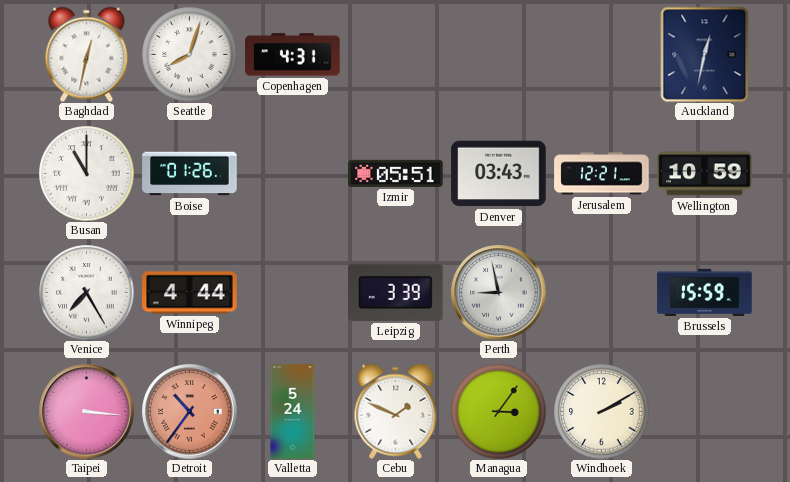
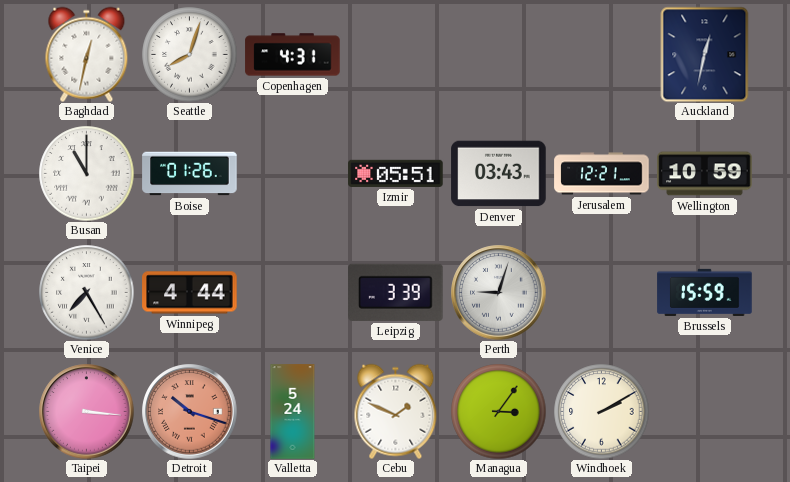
Perth: 8:58 -> 9:03
Detroit: 10:36 -> 10:18
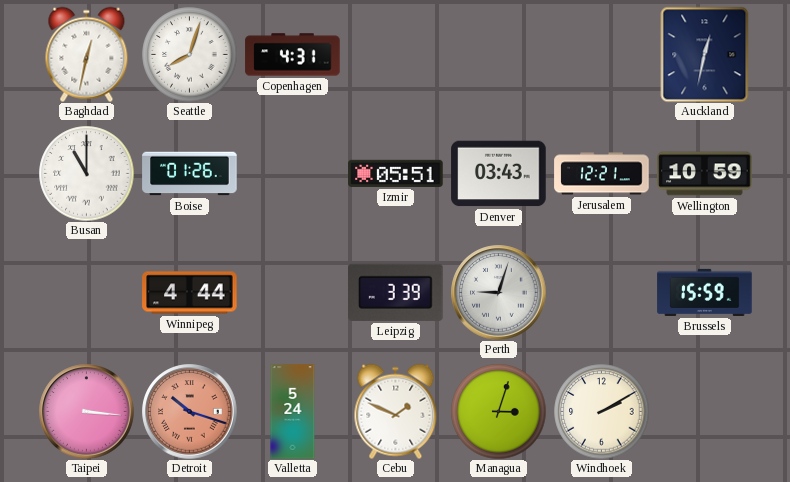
Venice: 7:25 -> none
Managua: 3:06 -> 3:03
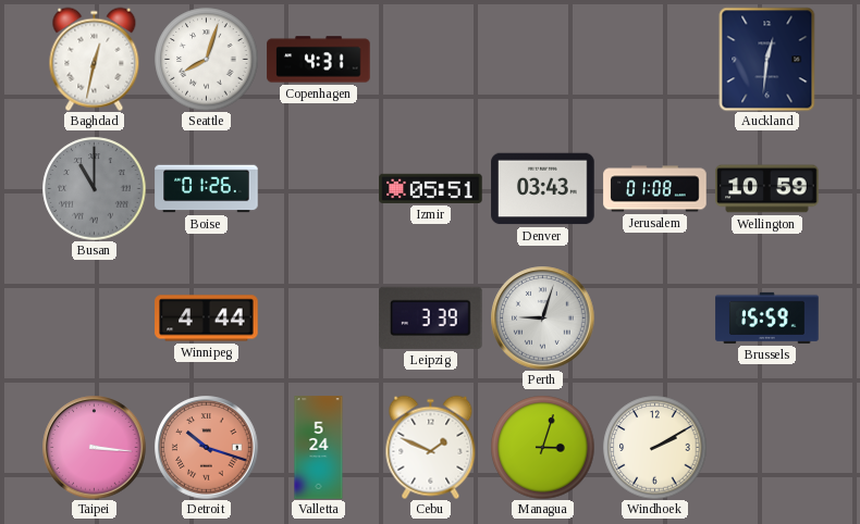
Auckland: 12:32 -> 12:31
Busan dial: white -> grey
Jerusalem: 12:21 -> 01:08
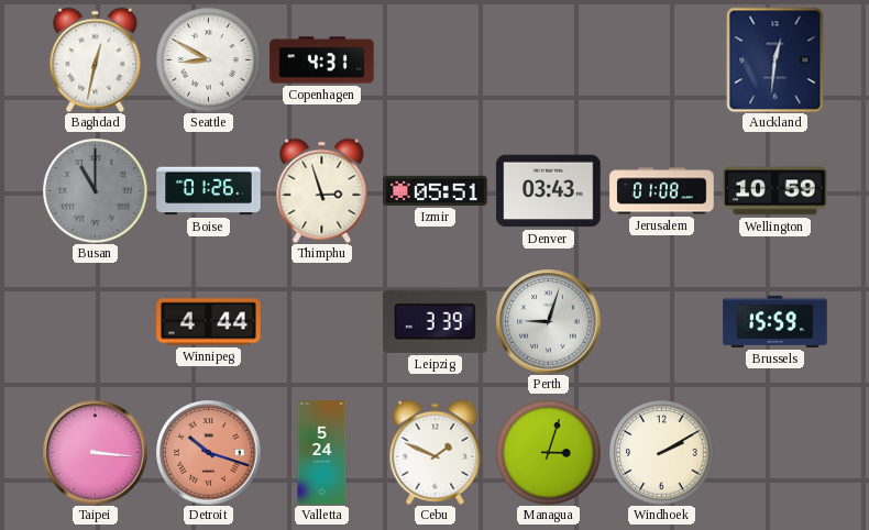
Seattle: 8:03 -> 8:50
Thimphu: none -> 2:57
